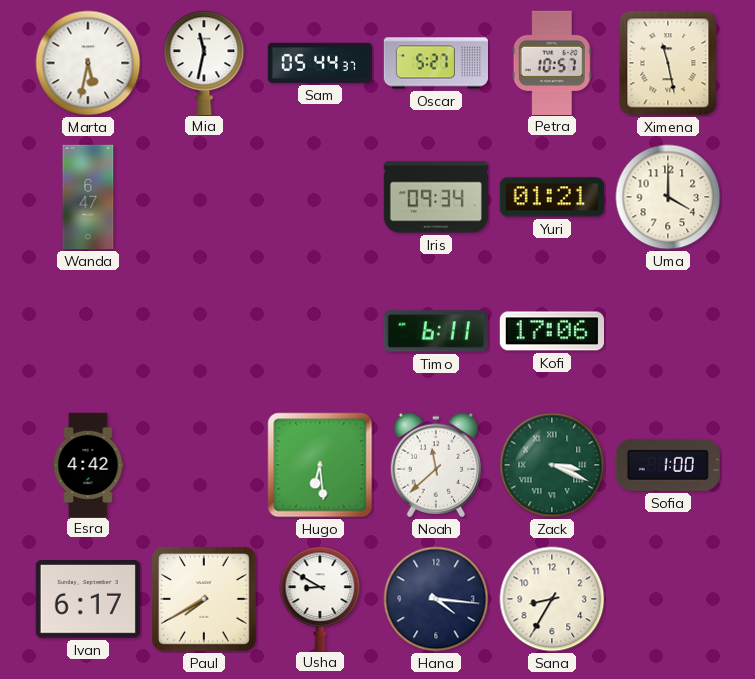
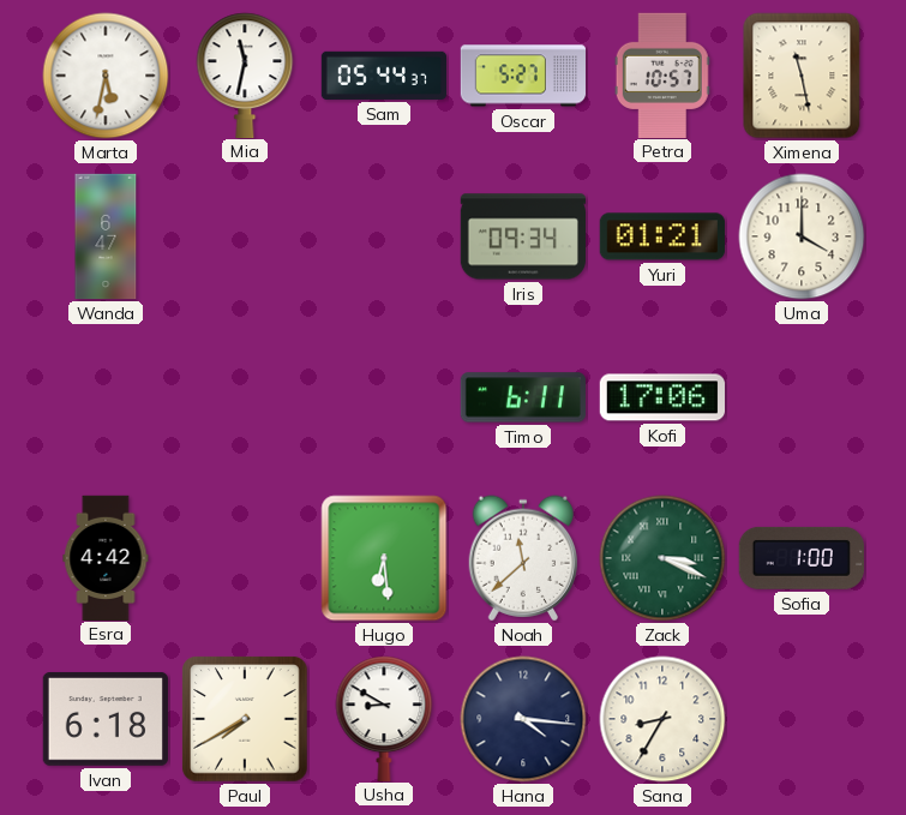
Ivan: 6:17 -> 6:18
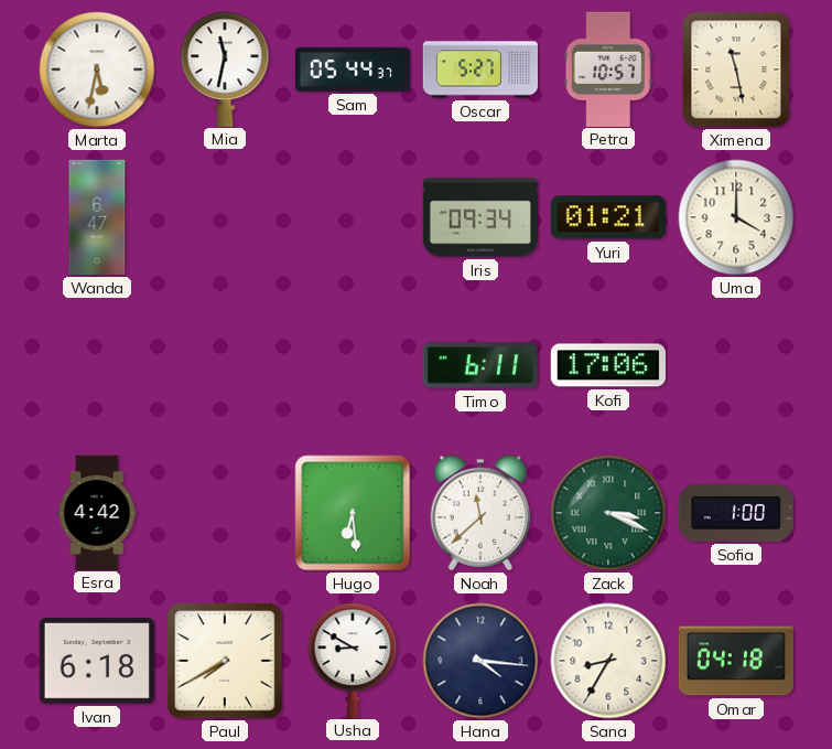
Omar: none -> 04:18
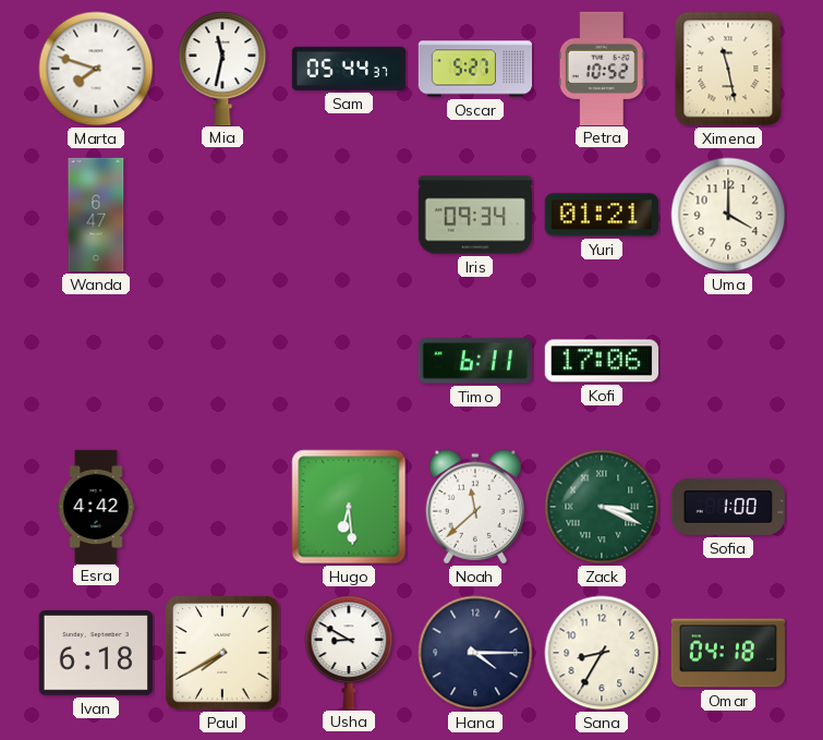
Marta: 5:32 -> 7:48
Petra: 10:57 -> 10:52
Hana: 4:16 -> 4:15
